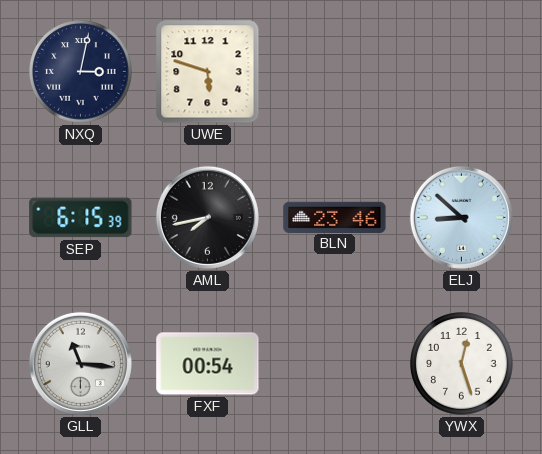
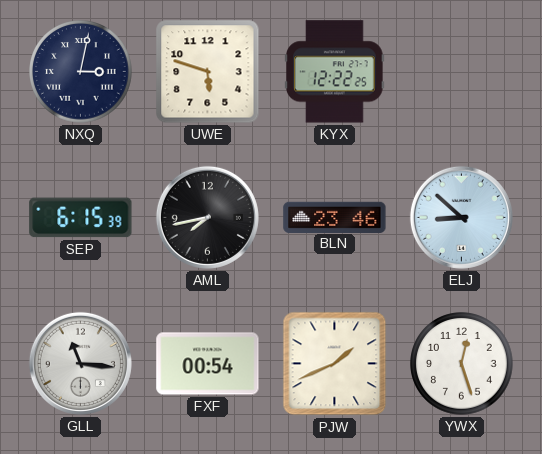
KYX: none -> 12:22
PJW: none -> 1:41
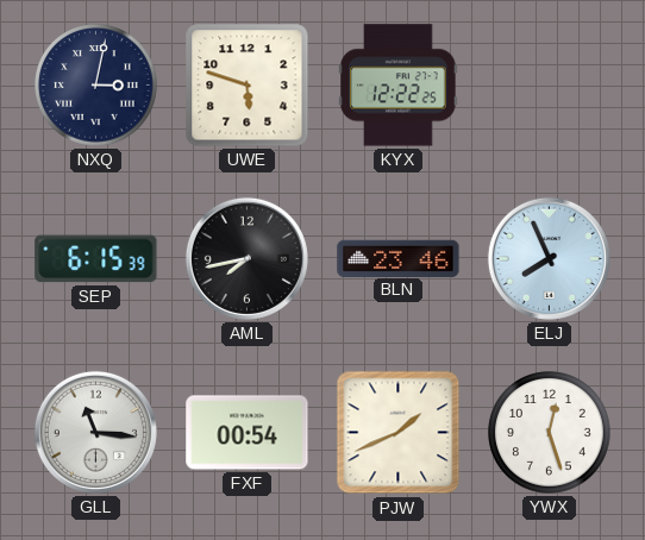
ELJ: 8:52 -> 7:56
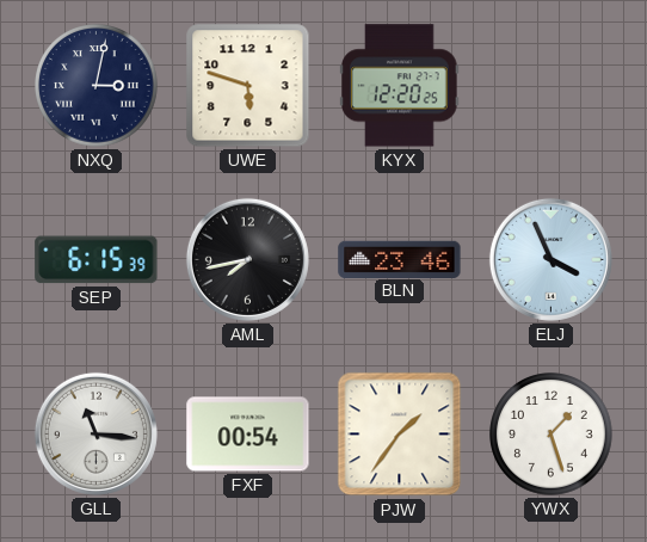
KYX: 12:22 -> 12:20
ELJ: 7:56 -> 3:56
PJW: 1:41 -> 1:36
YWX: 12:27 -> 1:27
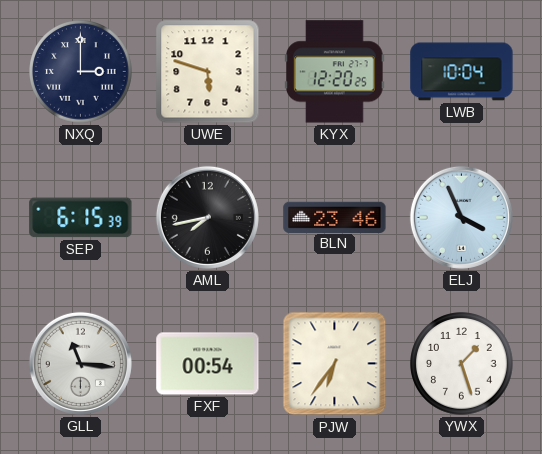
NXQ: 3:02 -> 3:00
LWB: none -> 10:04
PJW: 1:36 -> 6:36
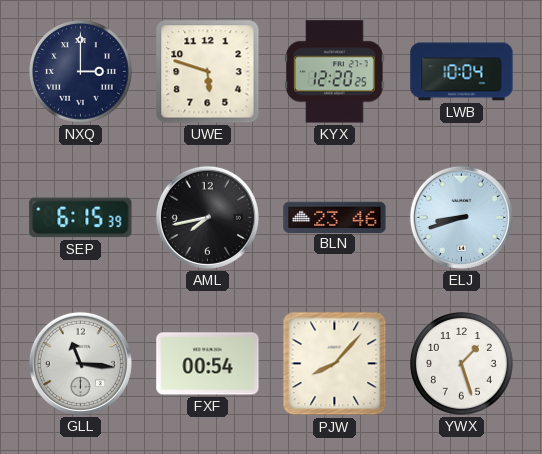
ELJ: 3:56 -> 8:42
PJW: 6:36 -> 8:07
